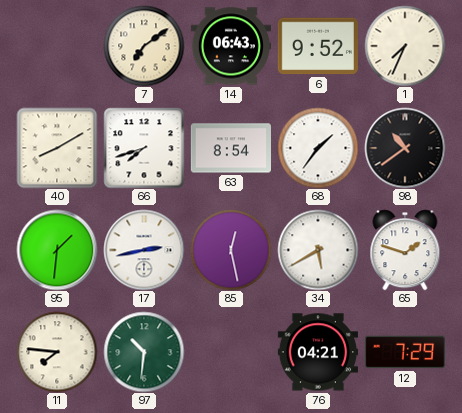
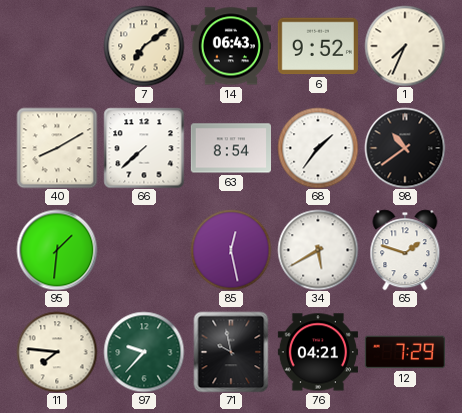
66: 7:42 -> 7:38
17: 2:43 -> none
97: 10:31 -> 9:37
71: none -> 9:58
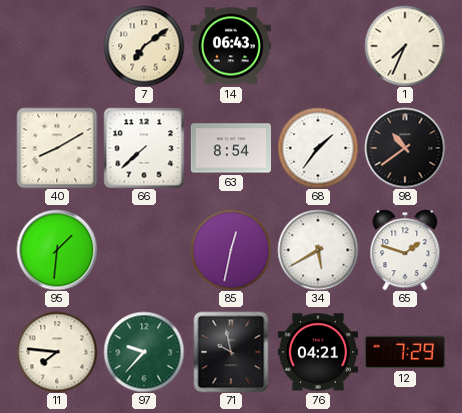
6: 9:52 -> none
85: 12:28 -> 12:32
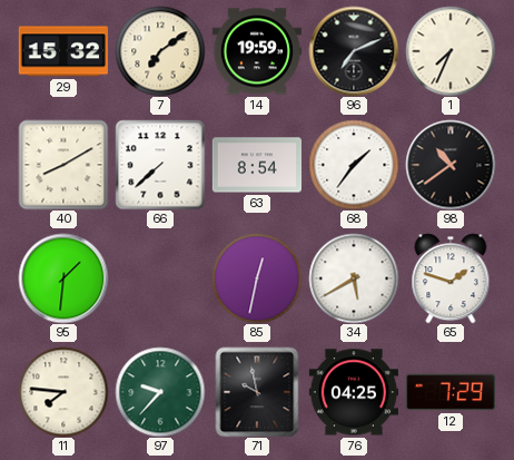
29: none -> 15:32
14: 06:43 -> 19:59
96: none -> 7:11
76: 04:21 -> 04:25
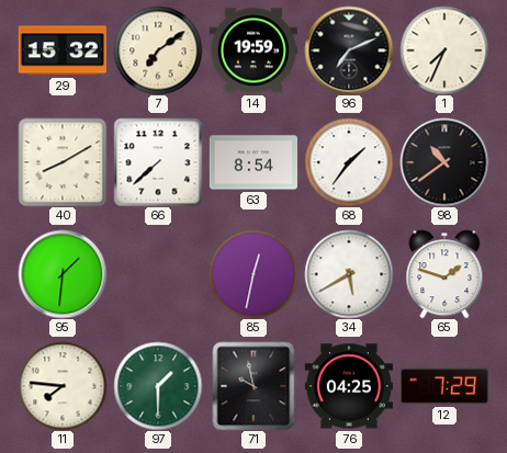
97: 9:37 -> 1:30
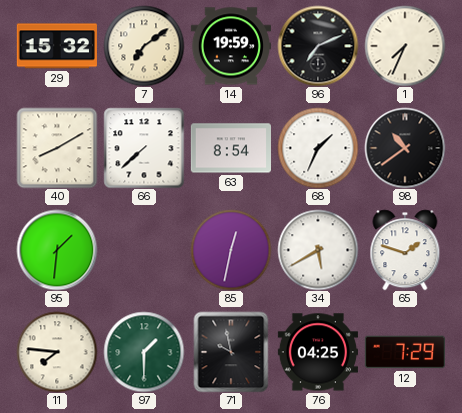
68: 1:36 -> 1:34
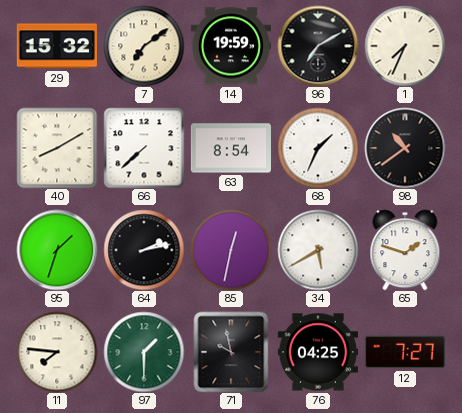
96: 7:11 -> 7:10
95: 1:31 -> 1:33
64: none -> 2:13
12: 7:29 -> 7:27
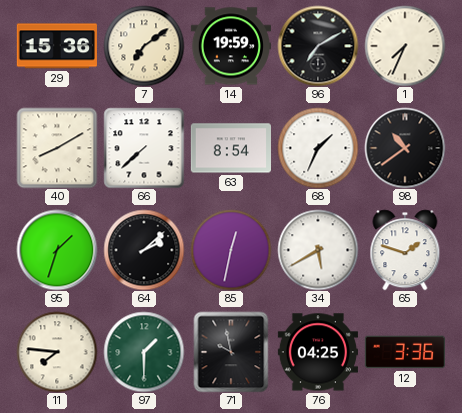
29: 15:32 -> 15:36
64: 2:13 -> 2:08
12: 7:27 -> 3:36
